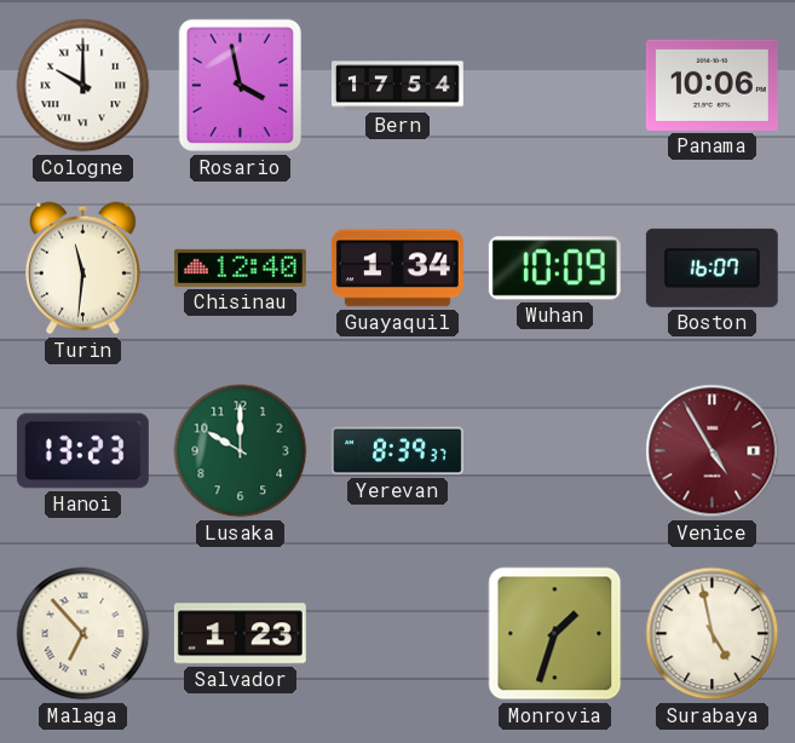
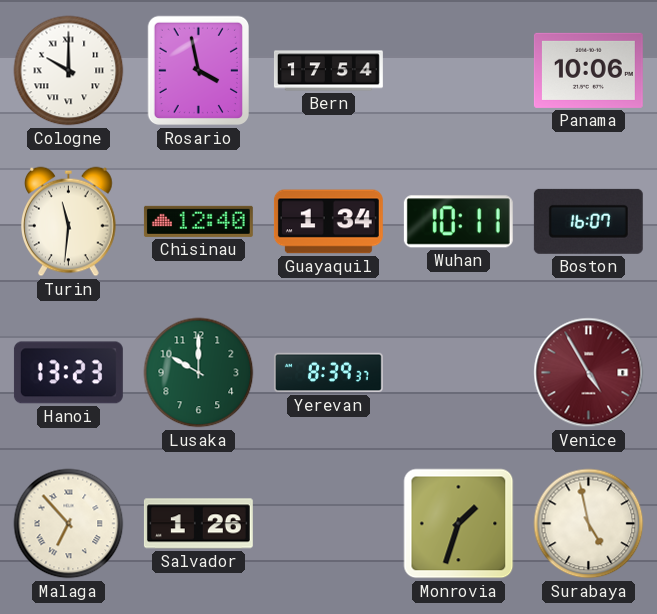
Wuhan: 10:09 -> 10:11
Salvador: 1:23 -> 1:26
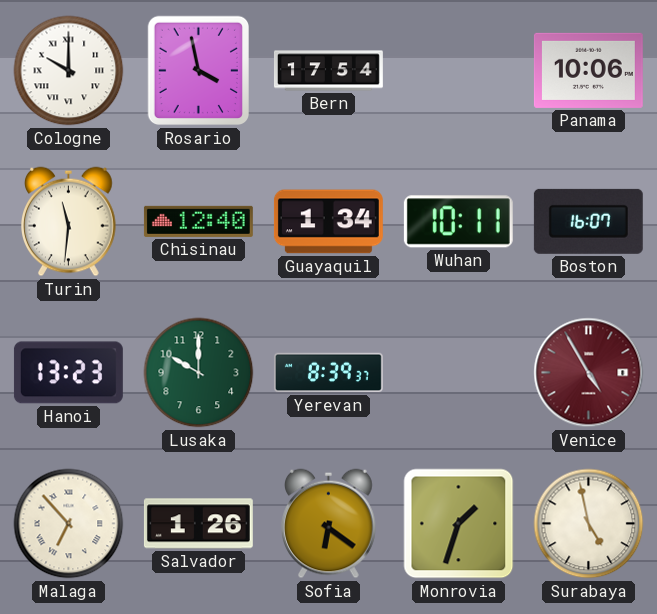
Sofia: none -> 6:21
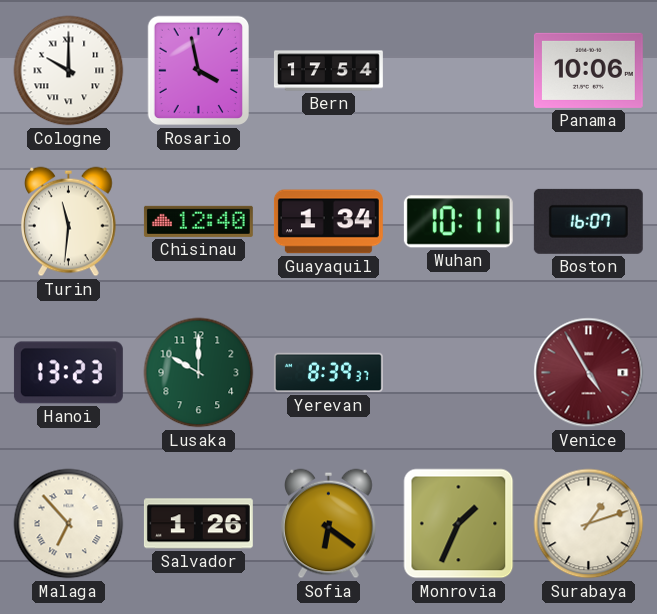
Monrovia: 1:33 -> 1:34
Surabaya: 4:58 -> 1:12
